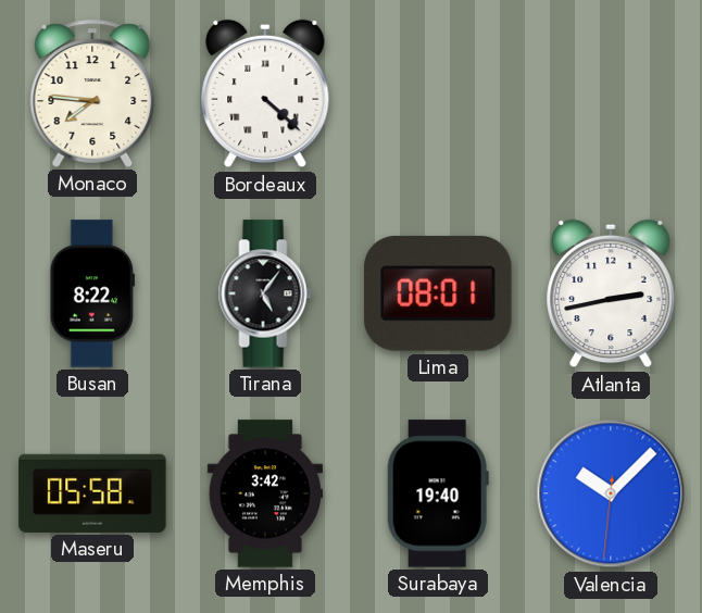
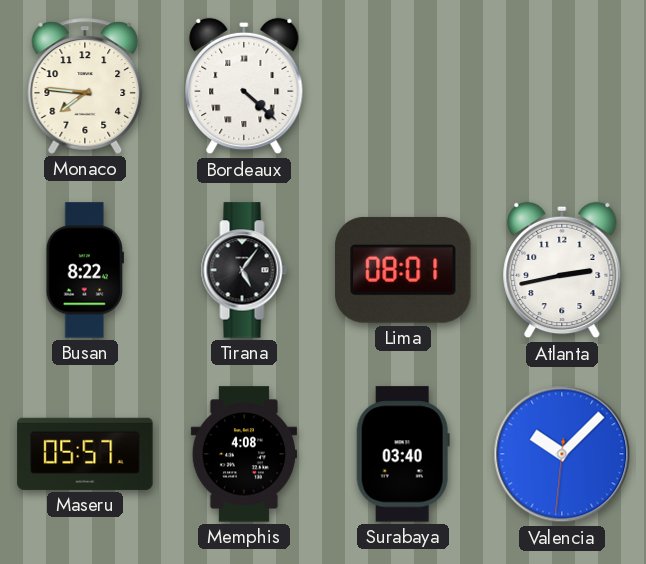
Maseru: 05:58 -> 05:57
Memphis: 3:42 -> 4:08
Surabaya: 19:40 -> 03:40
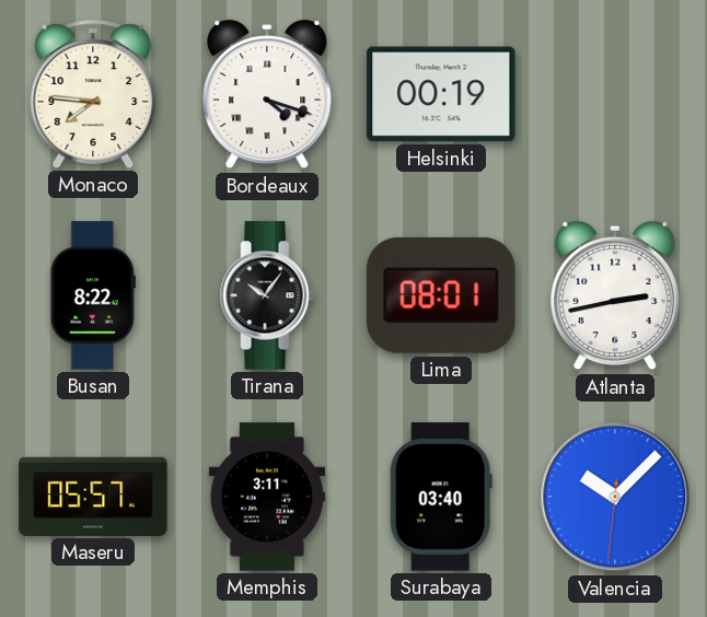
Bordeaux: 4:22 -> 4:18
Helsinki: none -> 00:19
Tirana: 5:06 -> 10:06
Memphis: 4:08 -> 3:11
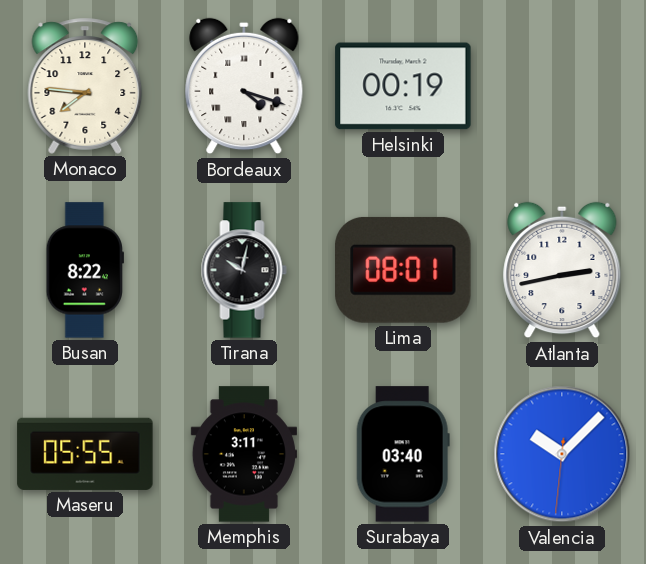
Tirana: 10:06 -> 10:02
Maseru: 05:57 -> 05:55
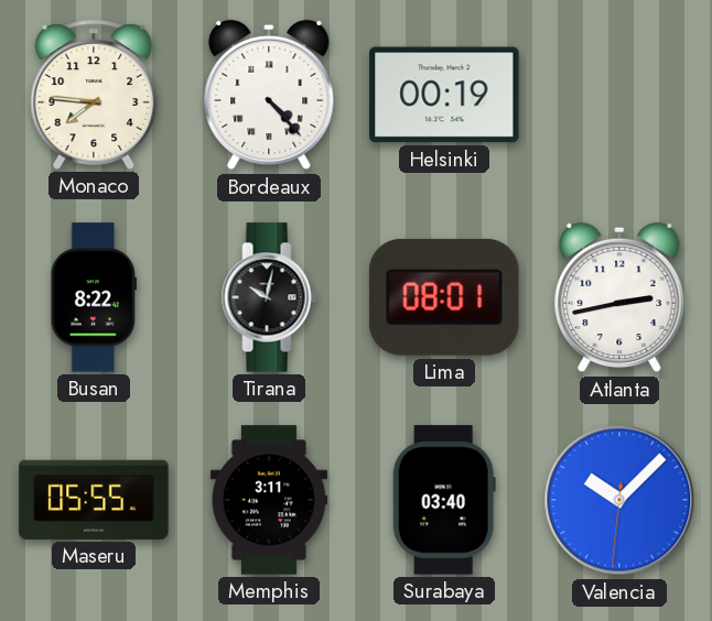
Bordeaux: 4:18 -> 4:23
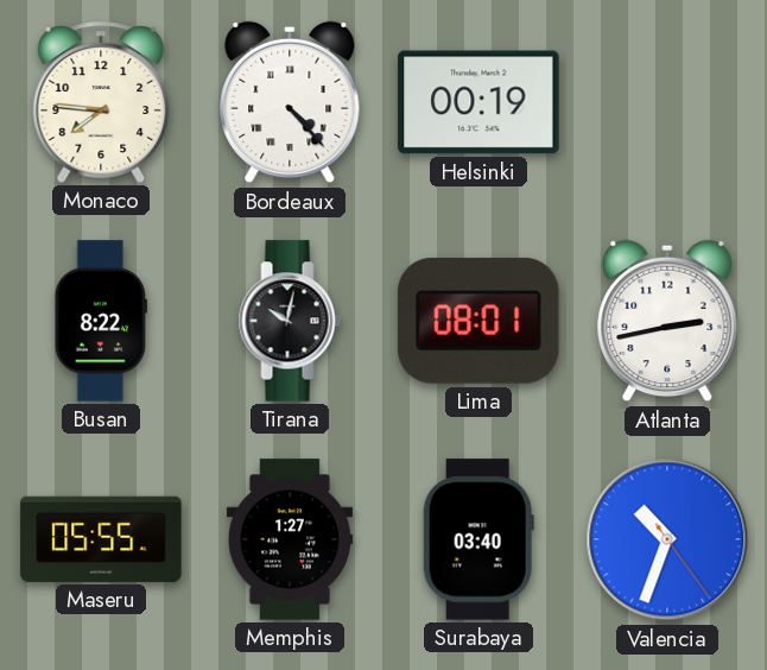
Memphis: 3:11 -> 1:27
Valencia: 10:07 -> 10:33
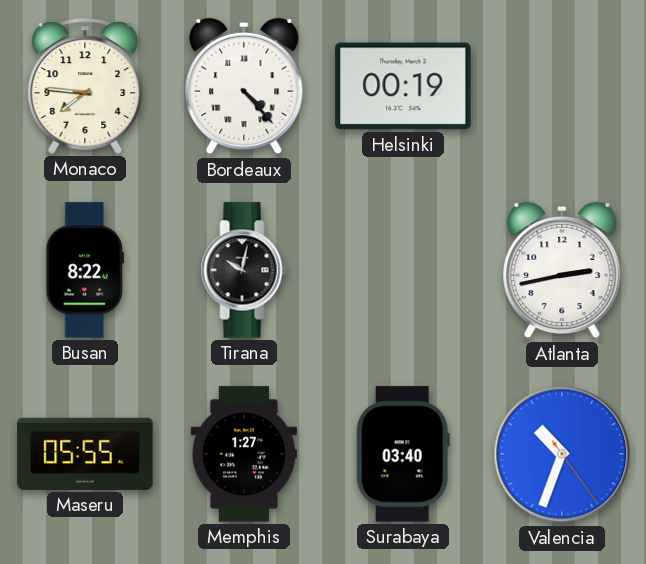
Lima: 08:01 -> none
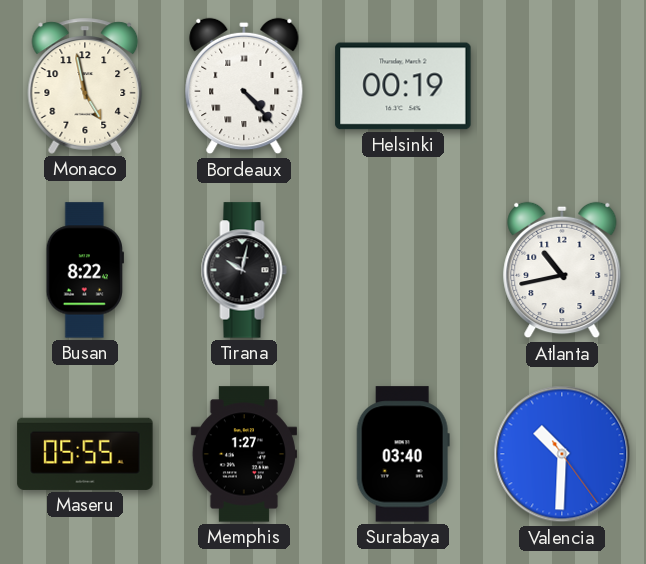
Monaco: 7:46 -> 4:58
Atlanta: 2:43 -> 10:43
Valencia: 10:33 -> 10:30
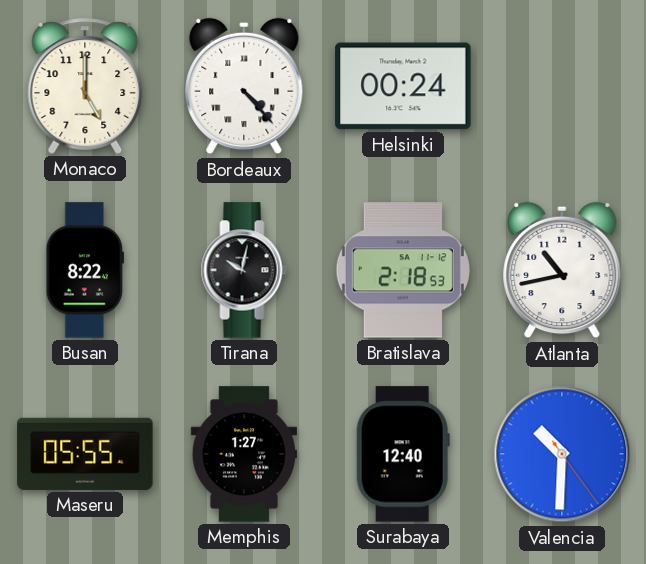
Monaco: 4:58 -> 5:00
Helsinki: 00:19 -> 00:24
Bratislava: none -> 2:18
Surabaya: 03:40 -> 12:40
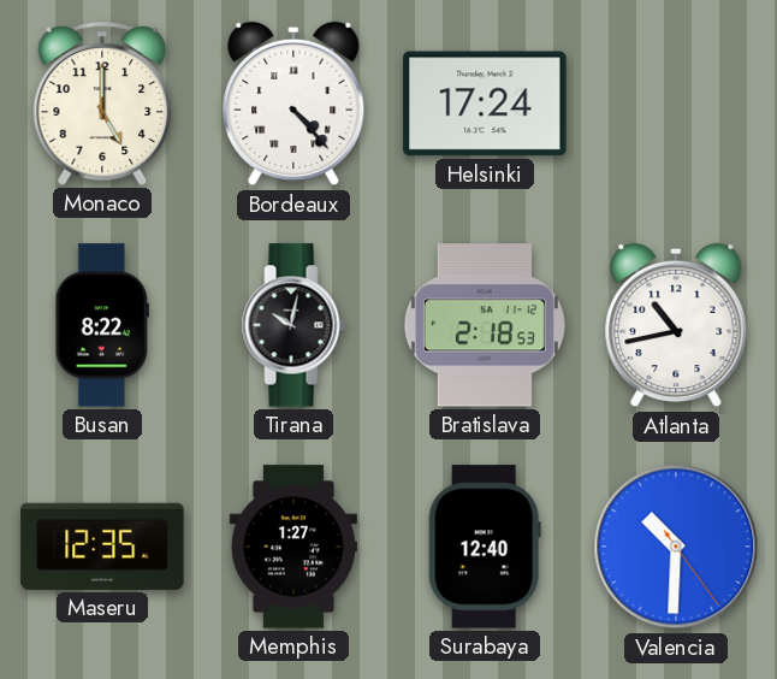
Helsinki: 00:24 -> 17:24
Maseru: 05:55 -> 12:35
